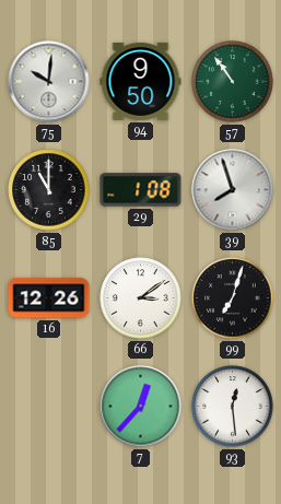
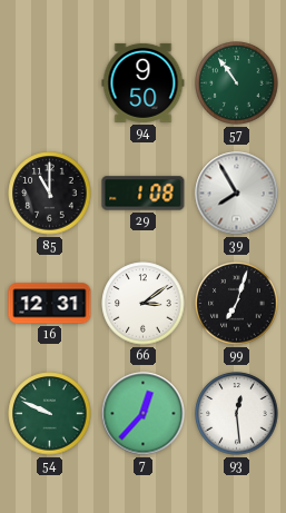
75: 10:01 -> none
39: 7:57 -> 7:55
16: 12:26 -> 12:31
54: none -> 9:49
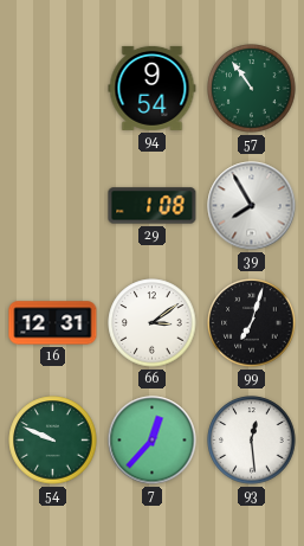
94: 9:50 -> 9:54
85: 11:00 -> none
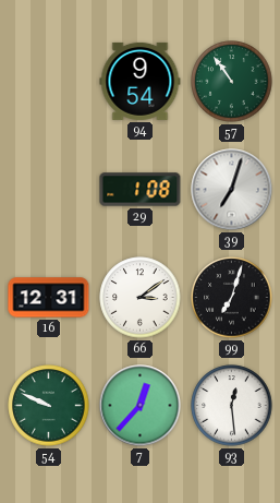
39: 7:55 -> 7:03
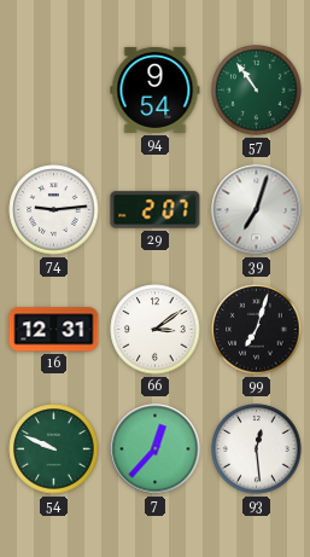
74: none -> 9:14
29: 1:08 -> 2:07
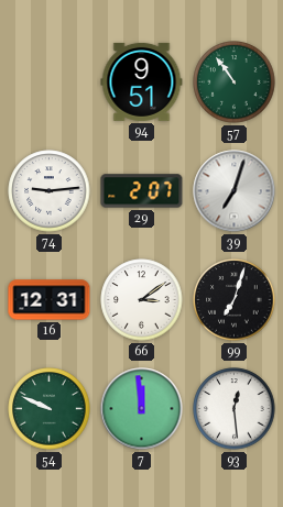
94: 9:54 -> 9:51
7: 12:37 -> 11:59
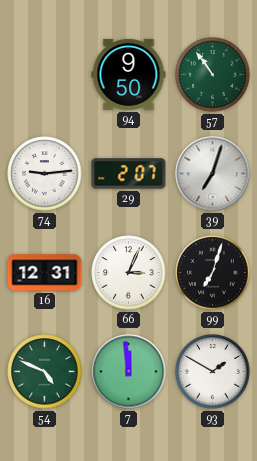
94: 9:51 -> 9:50
66: 3:09 -> 3:04
54: 9:49 -> 4:49
93: 12:29 -> 1:50
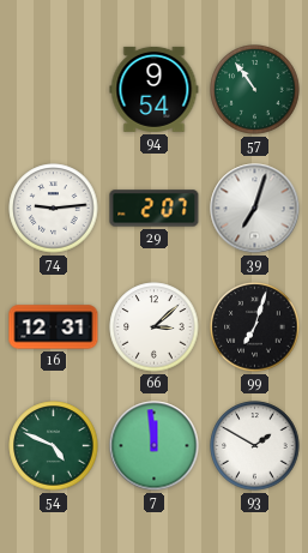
94: 9:50 -> 9:54
66: 3:04 -> 3:08
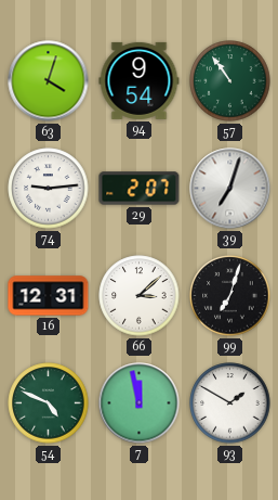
63: none -> 4:03
7: 11:59 -> 11:58
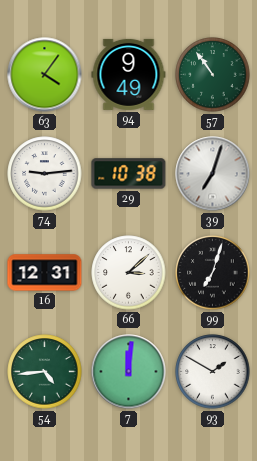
63: 4:03 -> 4:06
94: 9:54 -> 9:49
29: 2:07 -> 10:38
54: 4:49 -> 4:44
7: 11:58 -> 12:01
